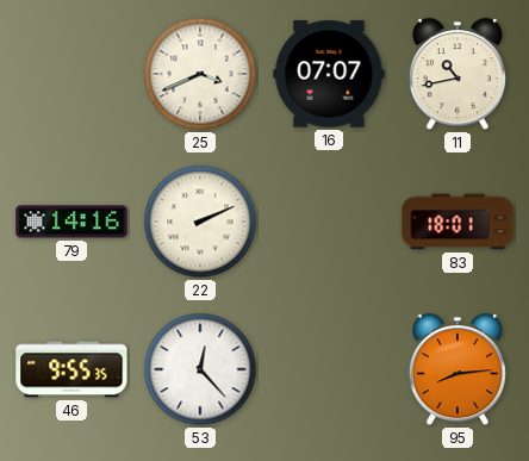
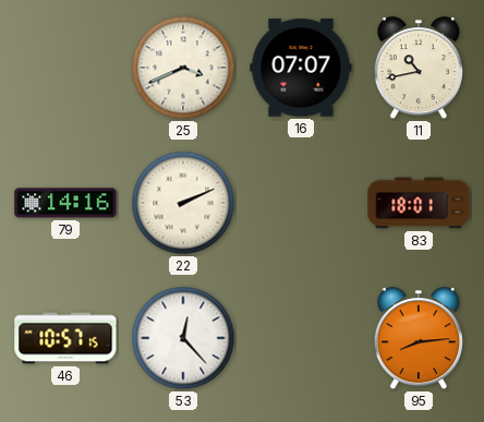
46: 9:55 -> 10:57
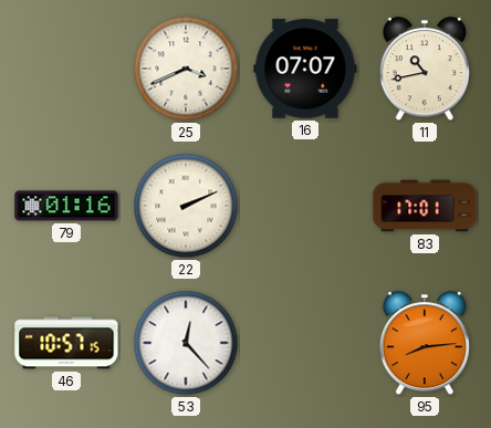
79: 14:16 -> 01:16
83: 18:01 -> 17:01
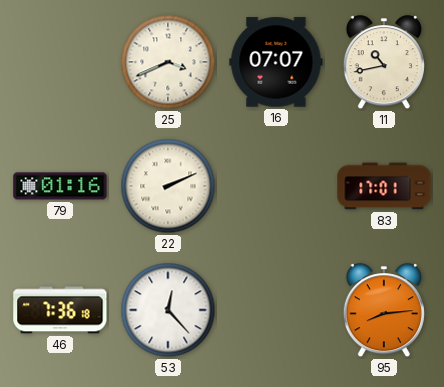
46: 10:57 -> 7:36
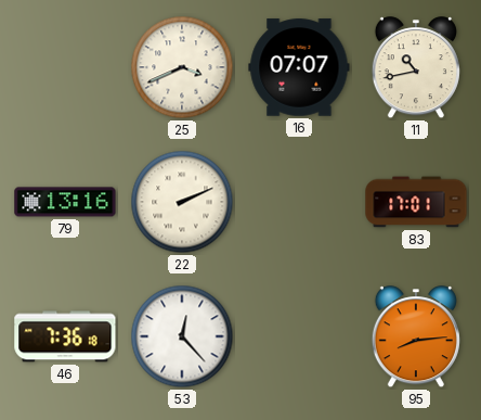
79: 01:16 -> 13:16
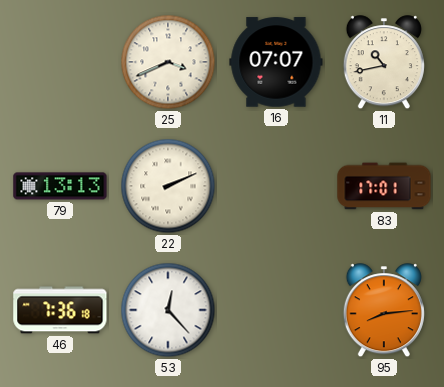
79: 13:16 -> 13:13
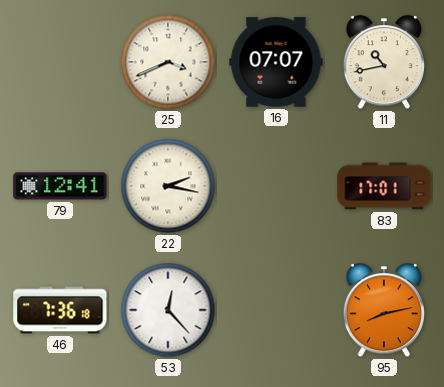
79: 13:13 -> 12:41
22: 2:11 -> 2:17
95: 8:14 -> 8:13
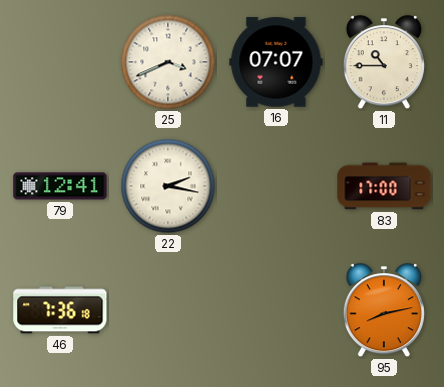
11: 10:43 -> 10:45
83: 17:01 -> 17:00
53: 12:23 -> none
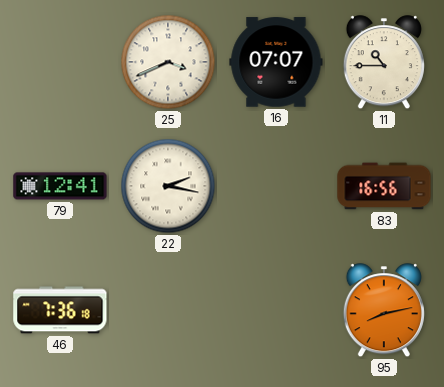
83: 17:00 -> 16:56
